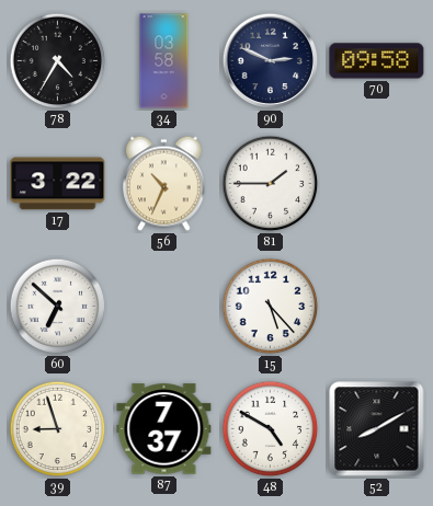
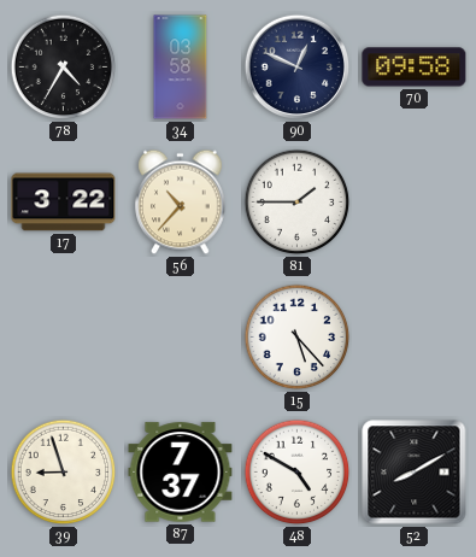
90: 2:49 -> 12:49
56: 10:34 -> 10:37
60: 6:52 -> none
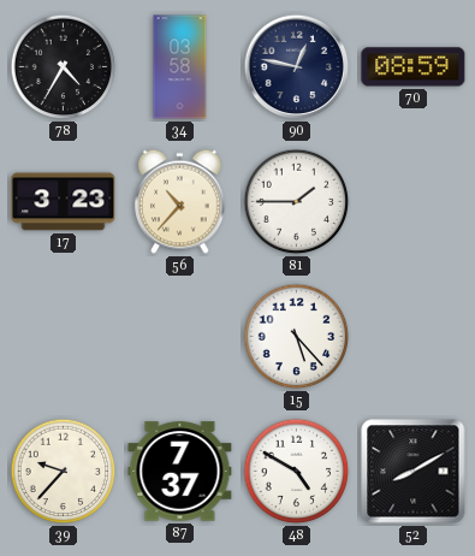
90: 12:49 -> 12:47
70: 09:58 -> 08:59
17: 3:22 -> 3:23
39: 8:57 -> 9:37
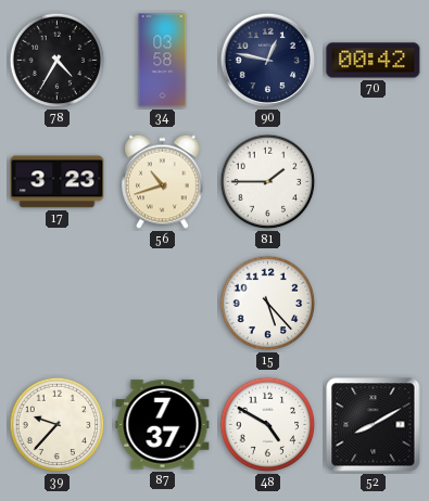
70: 08:59 -> 00:42
56: 10:37 -> 10:42
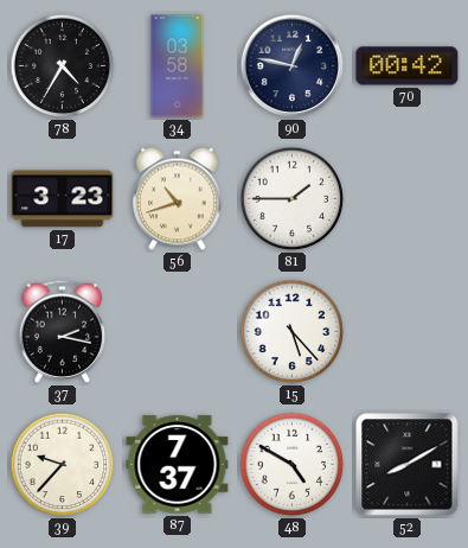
37: none -> 2:17
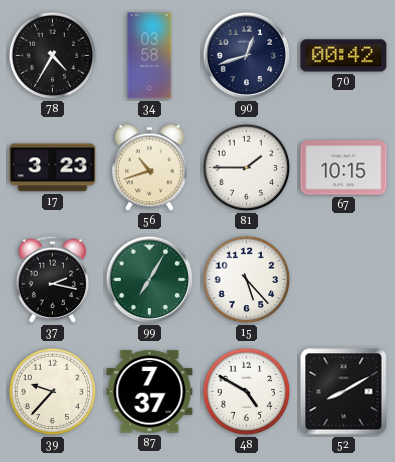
90: 12:47 -> 12:42
67: none -> 10:15
99: none -> 7:05
